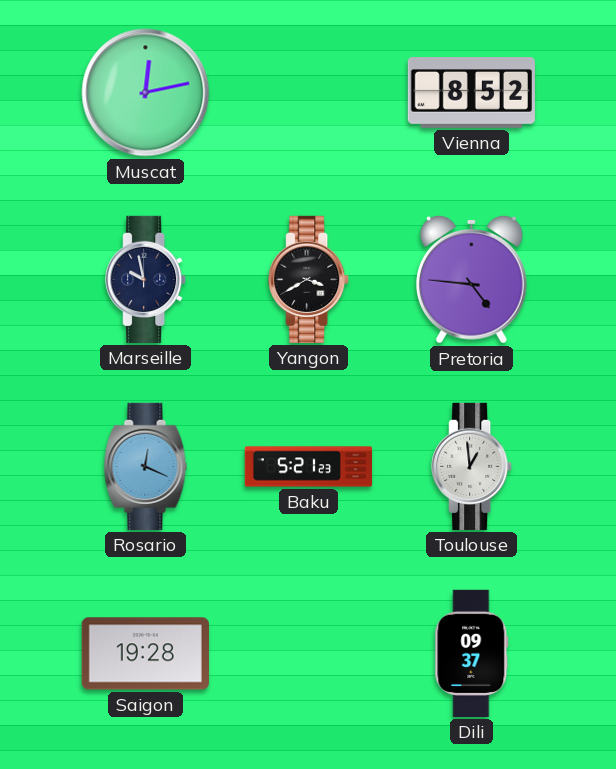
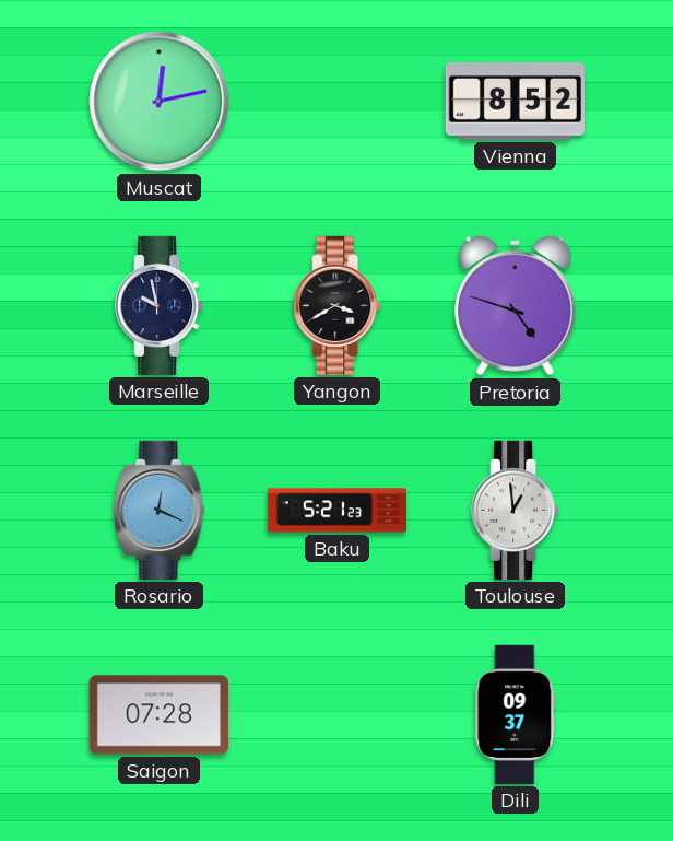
Pretoria: 4:46 -> 4:48
Saigon: 19:28 -> 07:28
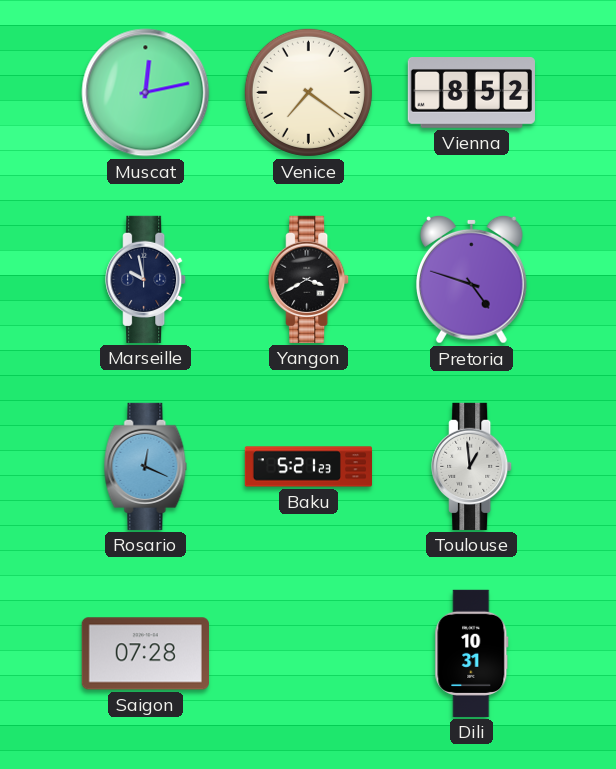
Venice: none -> 7:21
Dili: 09:37 -> 10:31
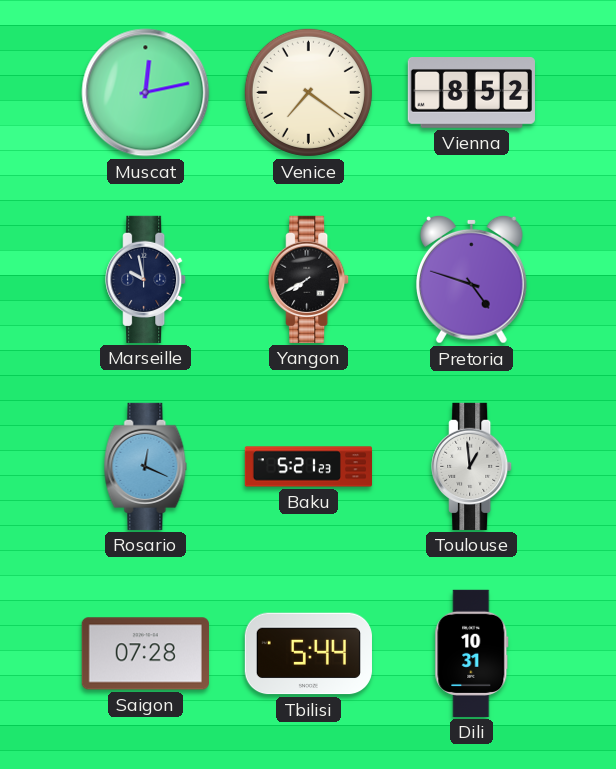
Yangon: 3:40 -> 7:40
Tbilisi: none -> 5:44
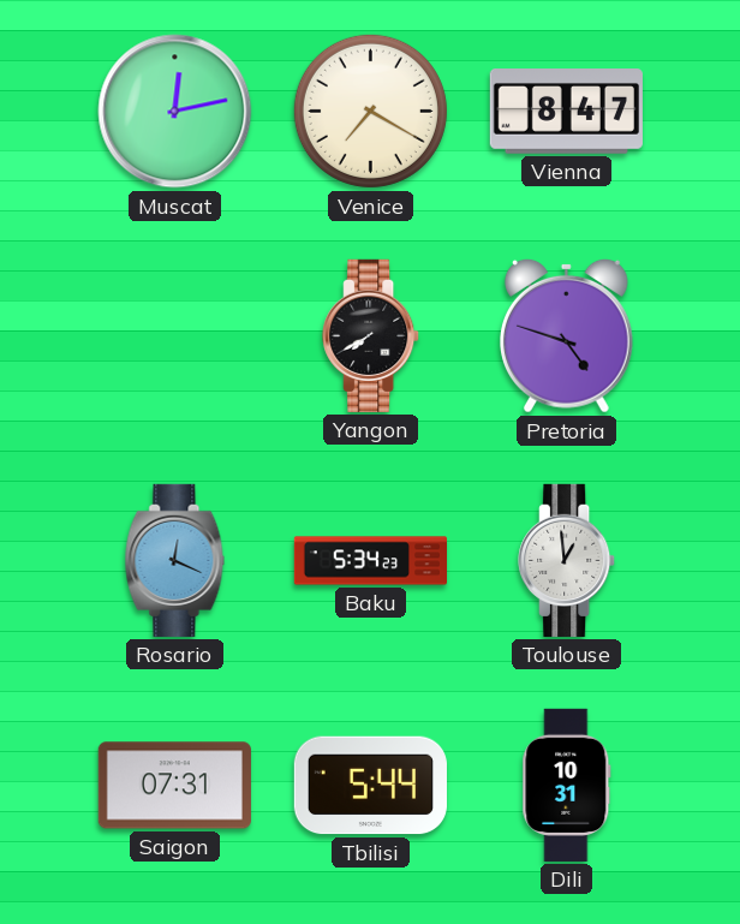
Venice: 7:21 -> 7:20
Vienna: 8:52 -> 8:47
Marseille: 9:58 -> none
Baku: 5:21 -> 5:34
Saigon: 07:28 -> 07:31
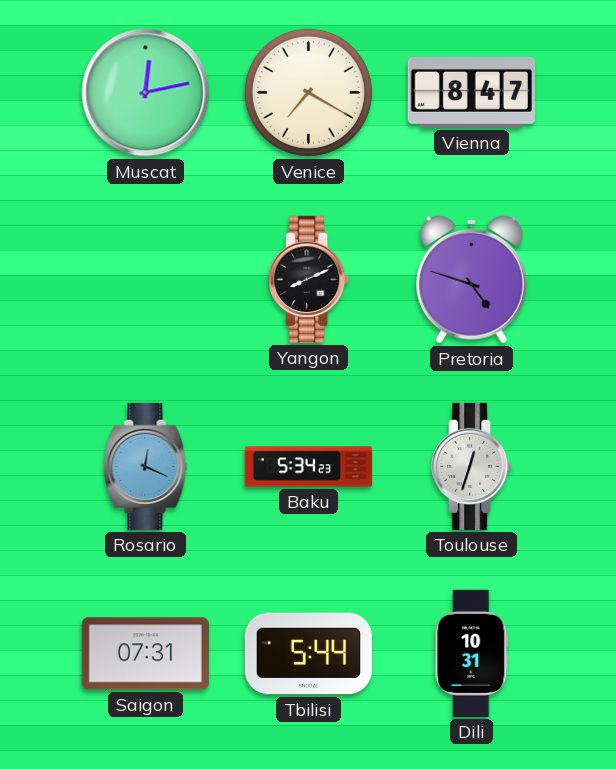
Yangon: 7:40 -> 8:11
Toulouse: 12:59 -> 12:33
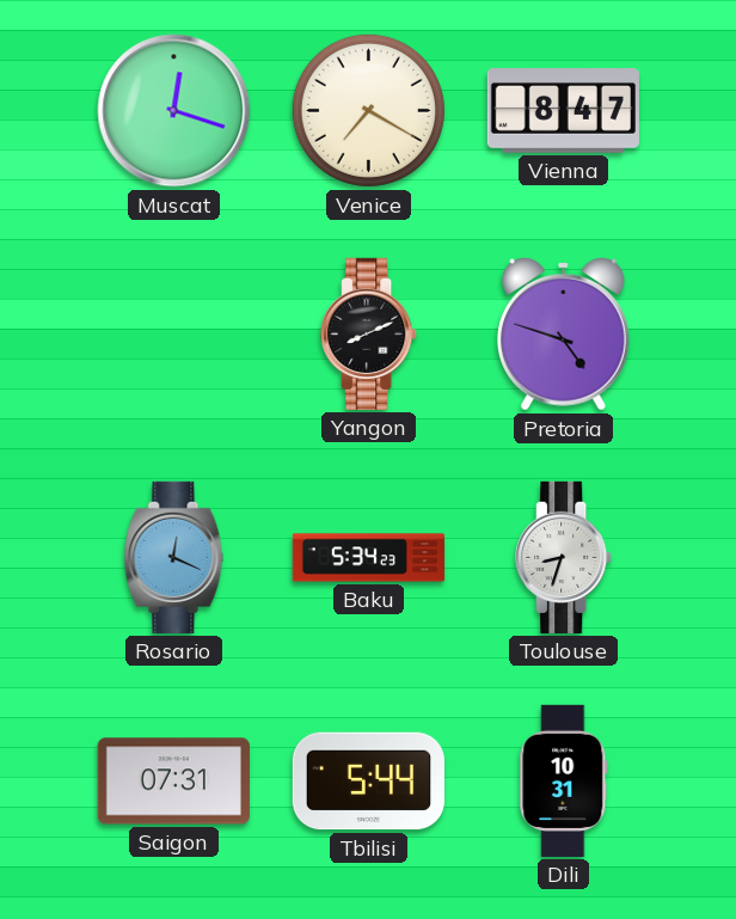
Muscat: 12:13 -> 12:18
Toulouse: 12:33 -> 8:33
